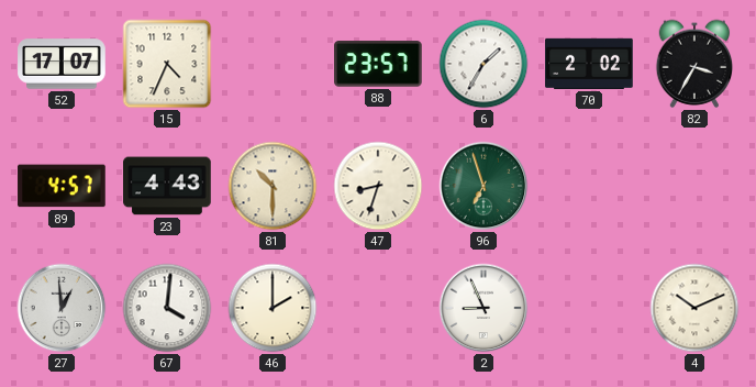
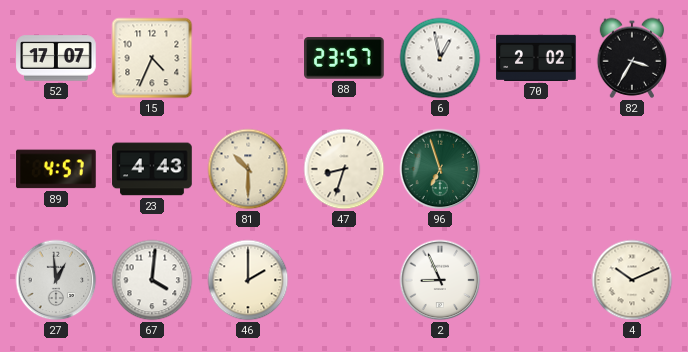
6: 1:35 -> 12:58
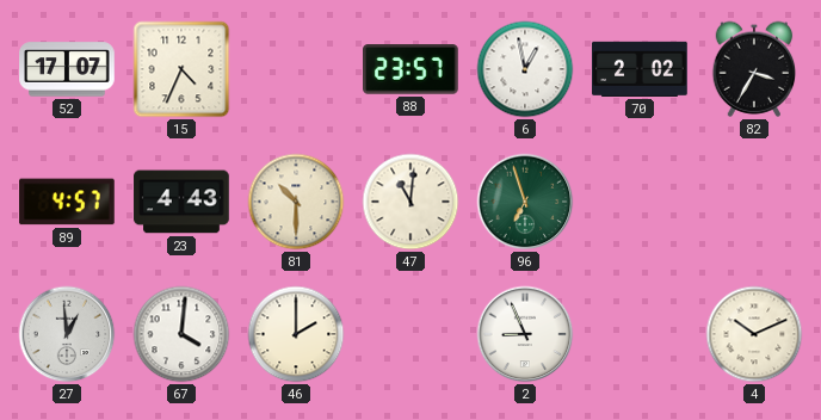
47: 8:33 -> 11:01
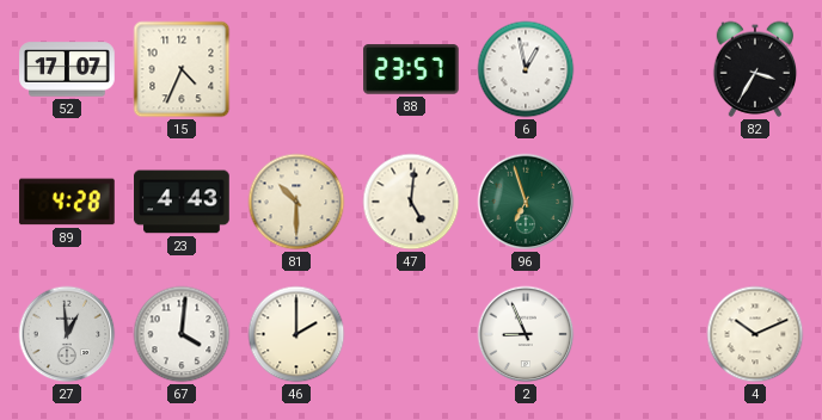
70: 2:02 -> none
89: 4:57 -> 4:28
47: 11:01 -> 5:01
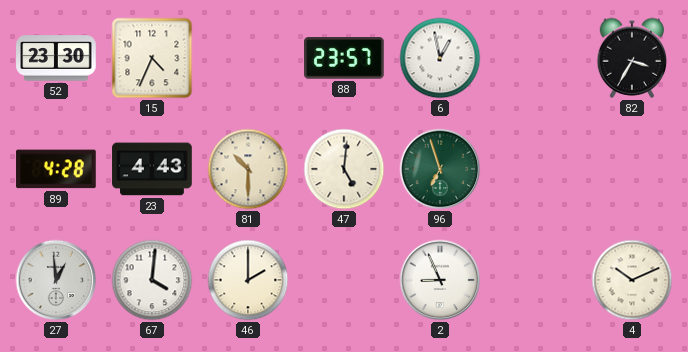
52: 17:07 -> 23:30
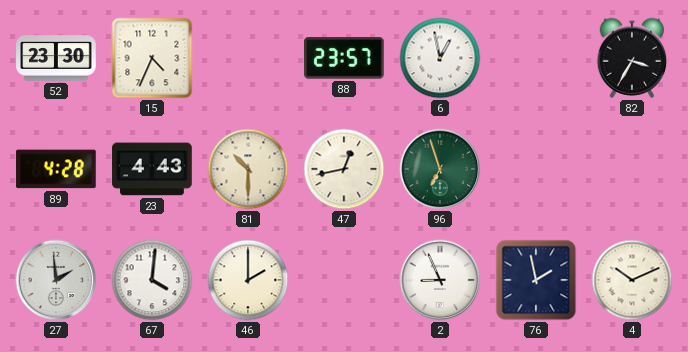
47: 5:01 -> 12:43
27: 12:59 -> 1:59
76: none -> 1:58
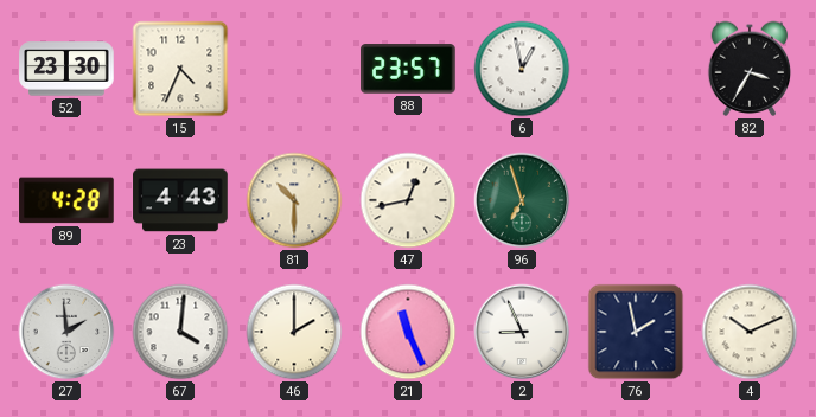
21: none -> 11:26
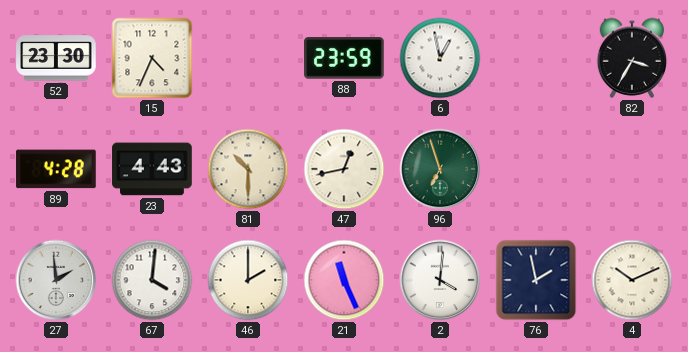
88: 23:57 -> 23:59
2: 8:56 -> 4:01
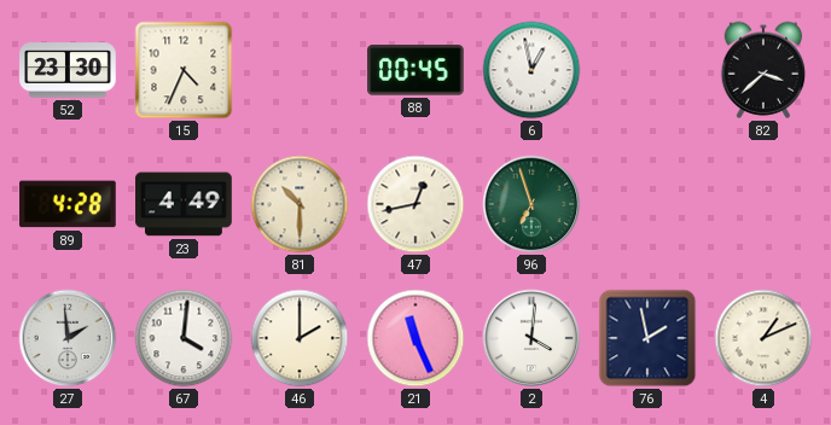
88: 23:59 -> 00:45
82: 3:35 -> 3:38
23: 4:43 -> 4:49
4: 10:11 -> 1:11
